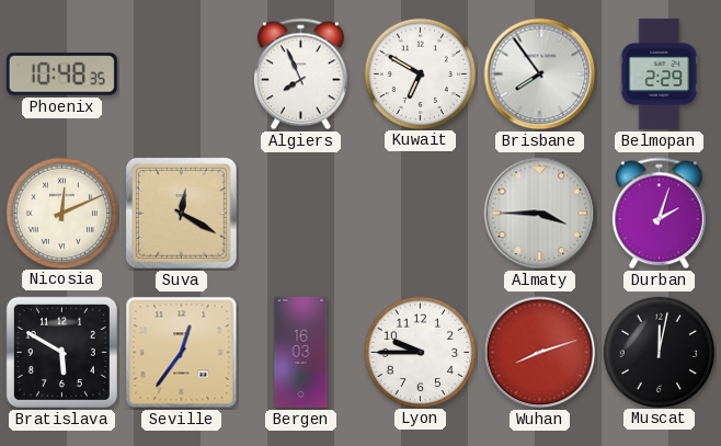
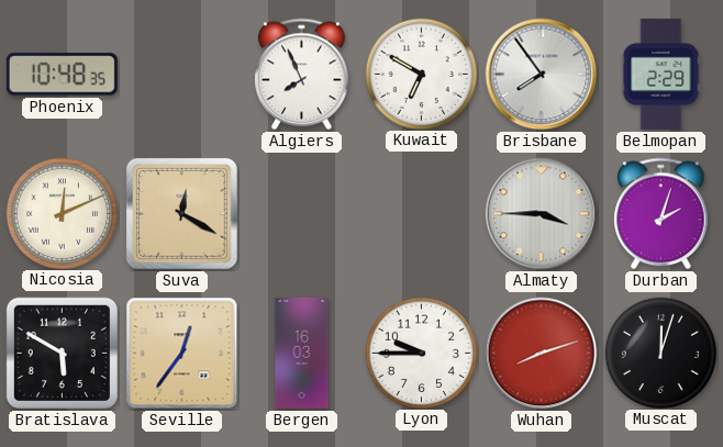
Muscat: 12:02 -> 12:03
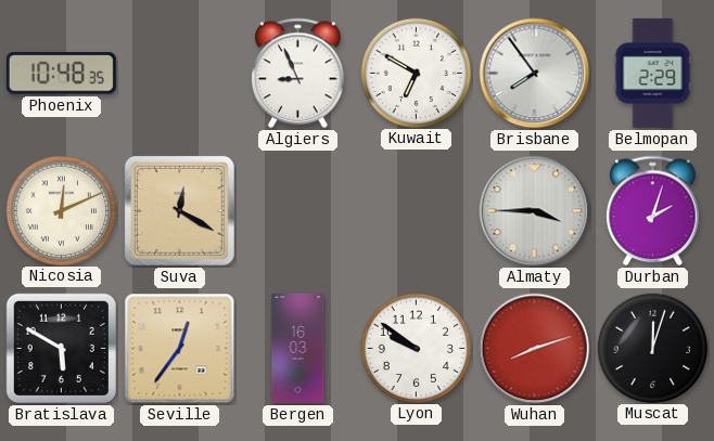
Algiers: 7:56 -> 8:56
Lyon: 9:45 -> 9:51
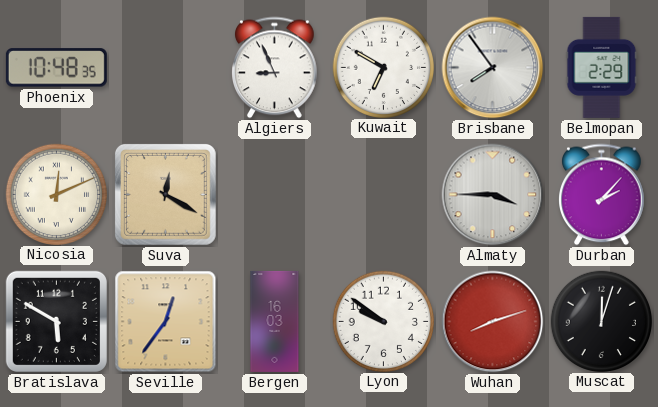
Durban: 2:03 -> 2:07
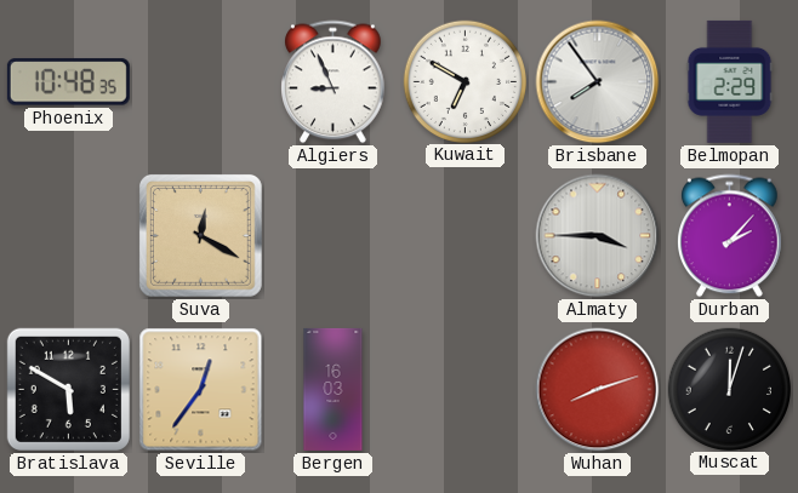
Nicosia: 12:11 -> none
Lyon: 9:51 -> none
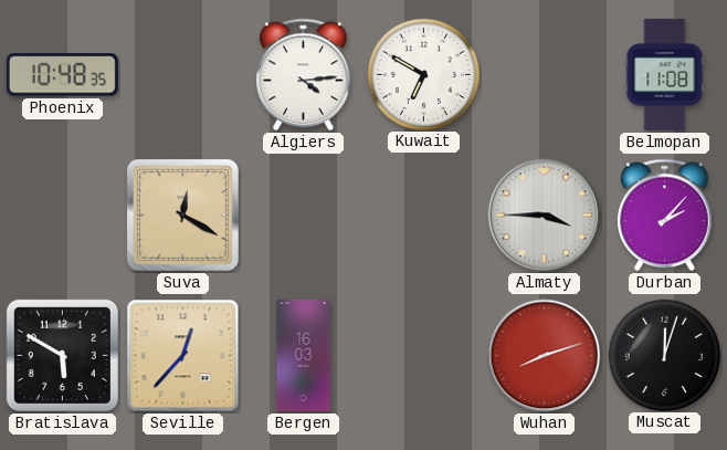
Algiers: 8:56 -> 4:14
Brisbane: 7:54 -> none
Belmopan: 2:29 -> 11:08
Seville: 12:36 -> 12:37
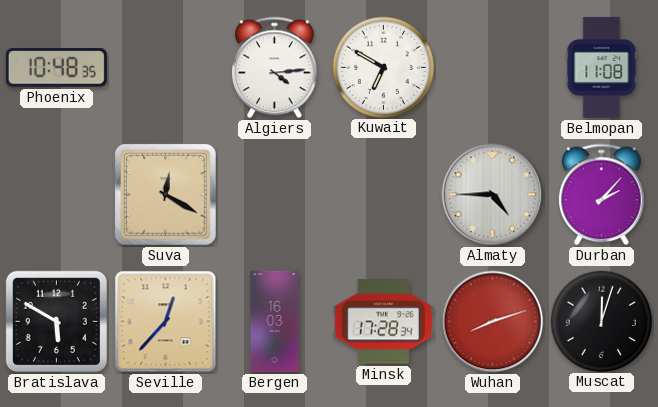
Almaty: 3:45 -> 4:45
Minsk: none -> 17:28
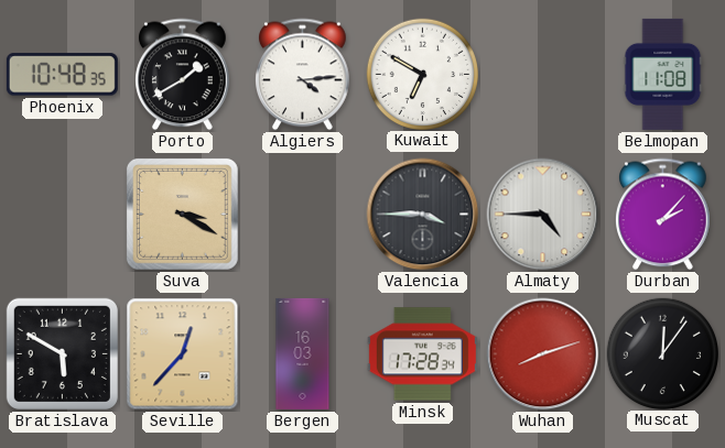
Porto: none -> 1:40
Suva: 12:20 -> 3:20
Valencia: none -> 3:45
Muscat: 12:03 -> 12:06
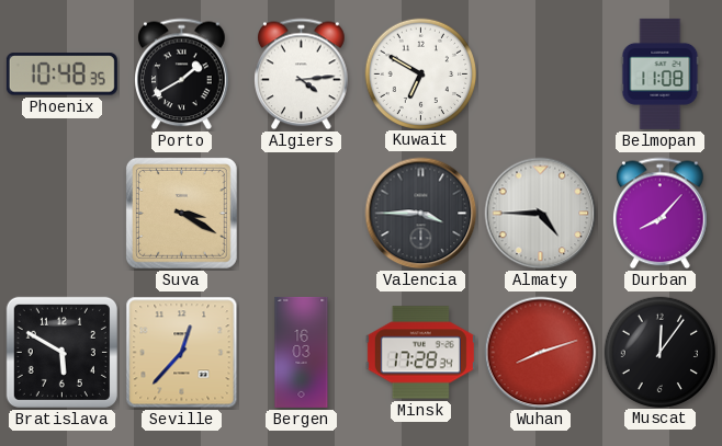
Durban: 2:07 -> 8:07
